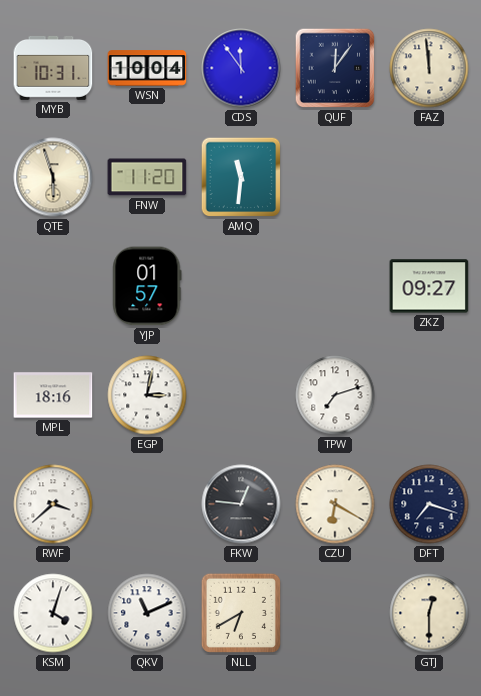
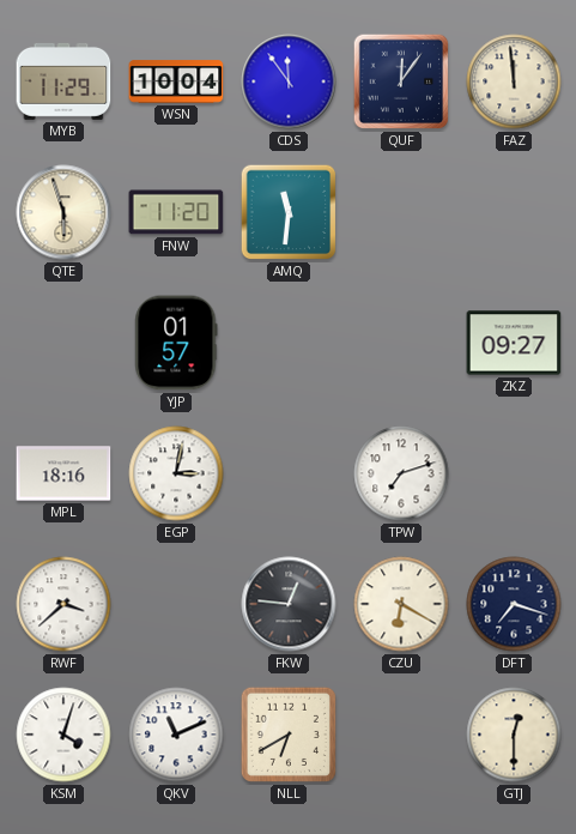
MYB: 10:31 -> 11:29
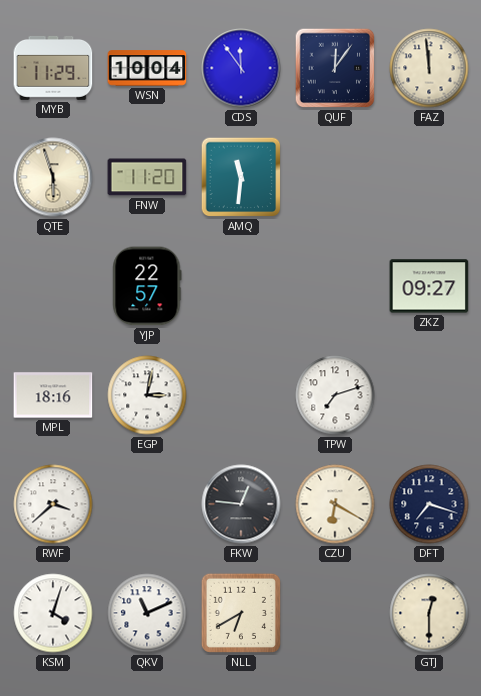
YJP: 01:57 -> 22:57
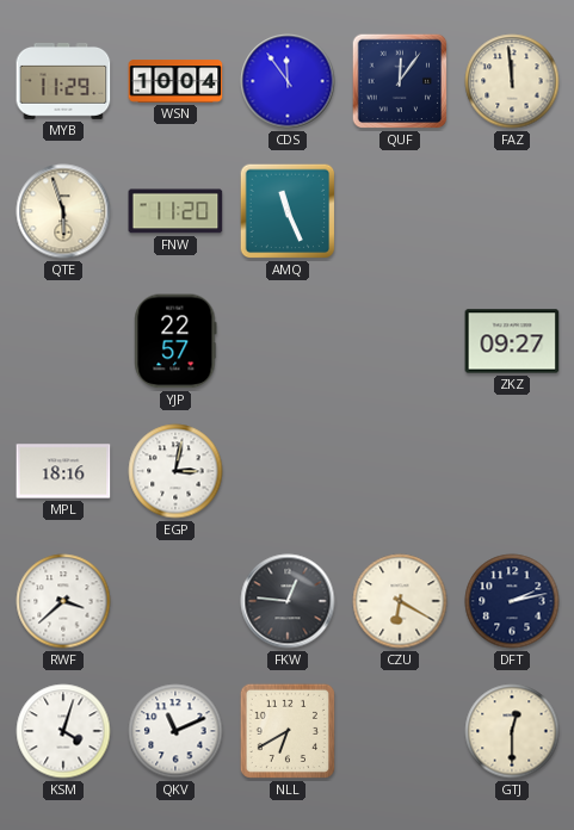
AMQ: 11:31 -> 11:26
TPW: 7:12 -> none
DFT: 7:18 -> 2:13
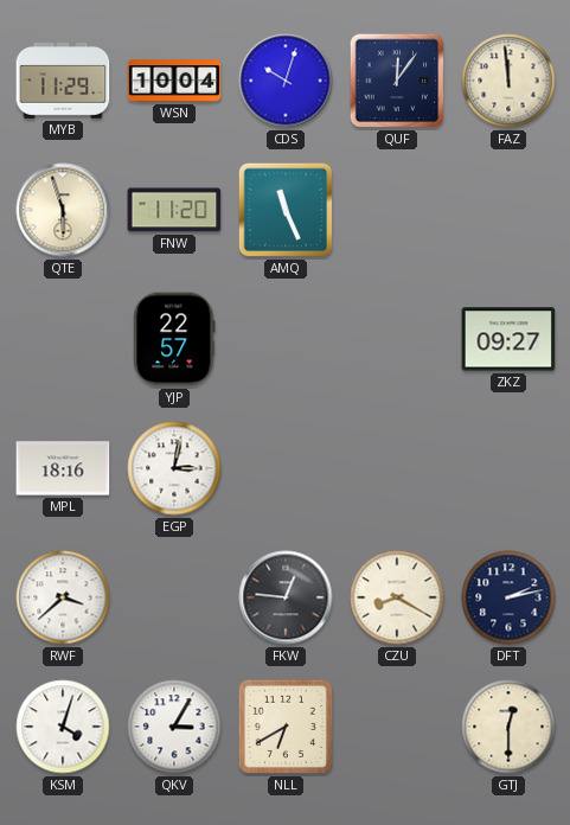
CDS: 11:54 -> 10:03
CZU: 6:20 -> 8:20
QKV: 11:11 -> 3:05
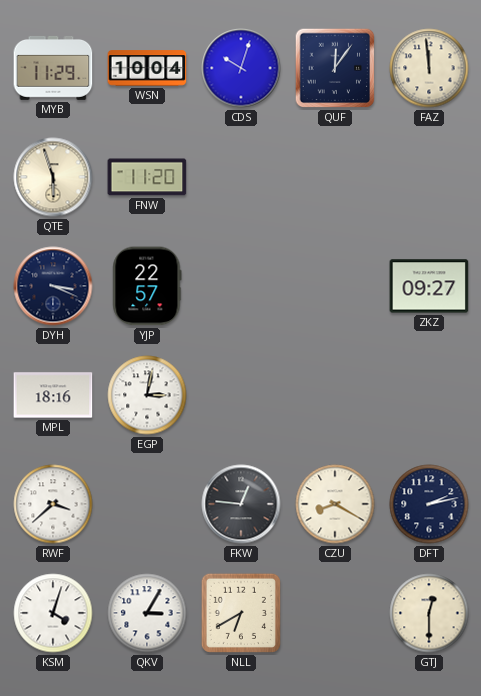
AMQ: 11:26 -> none
DYH: none -> 3:19
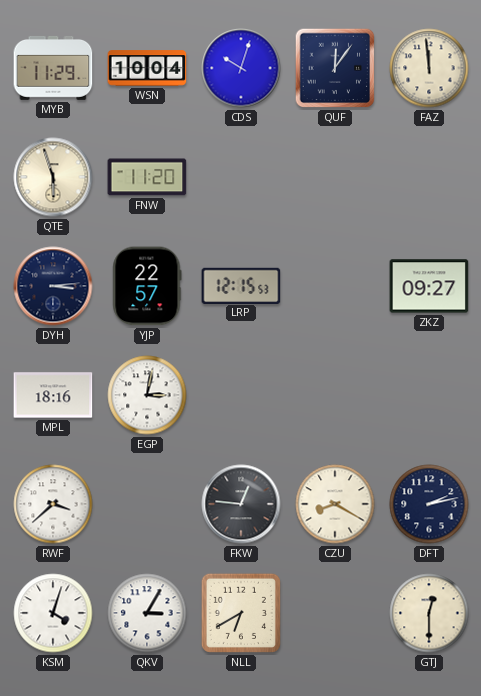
DYH: 3:19 -> 3:14
LRP: none -> 12:15
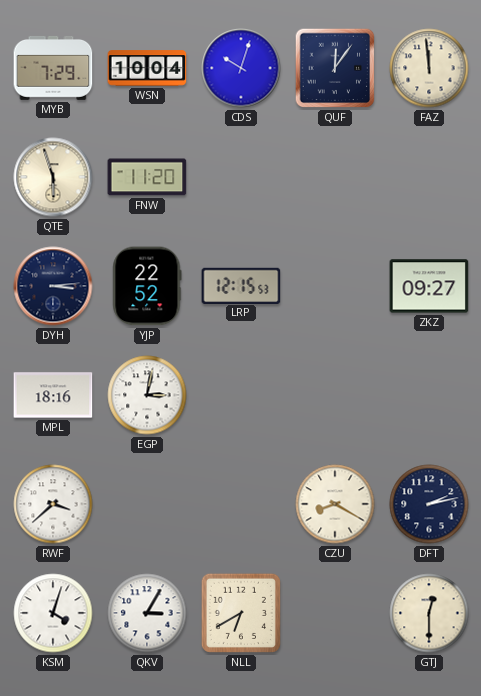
MYB: 11:29 -> 7:29
YJP: 22:57 -> 22:52
FKW: 12:46 -> none
